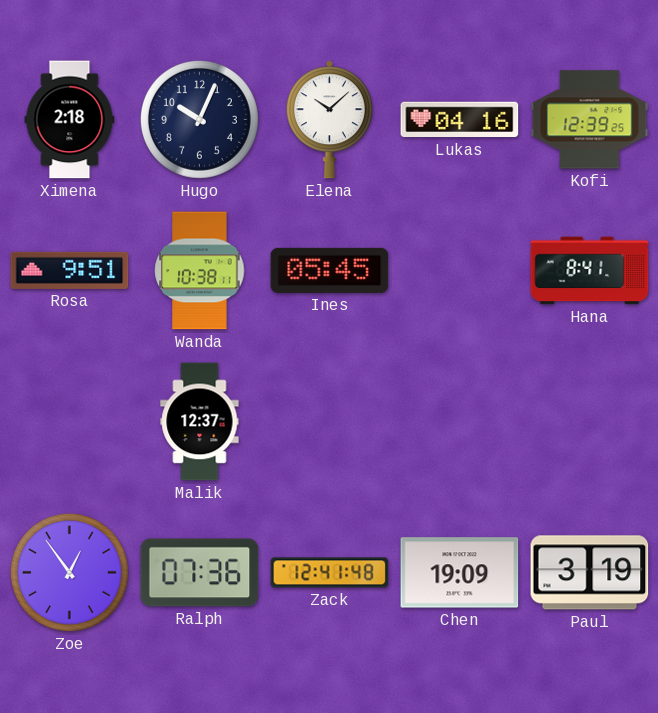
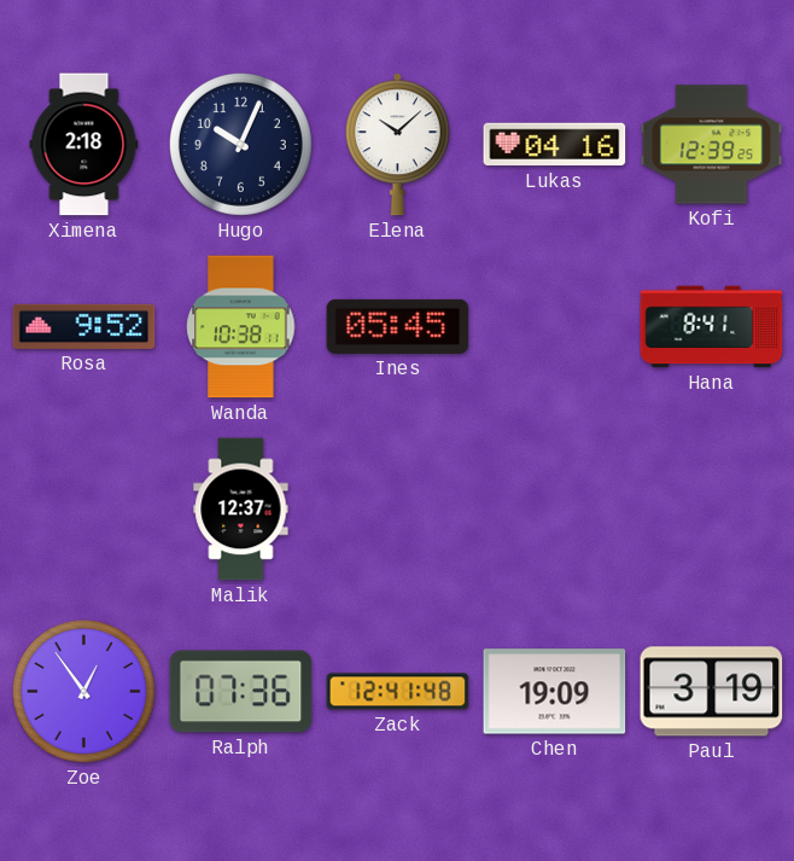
Rosa: 9:51 -> 9:52
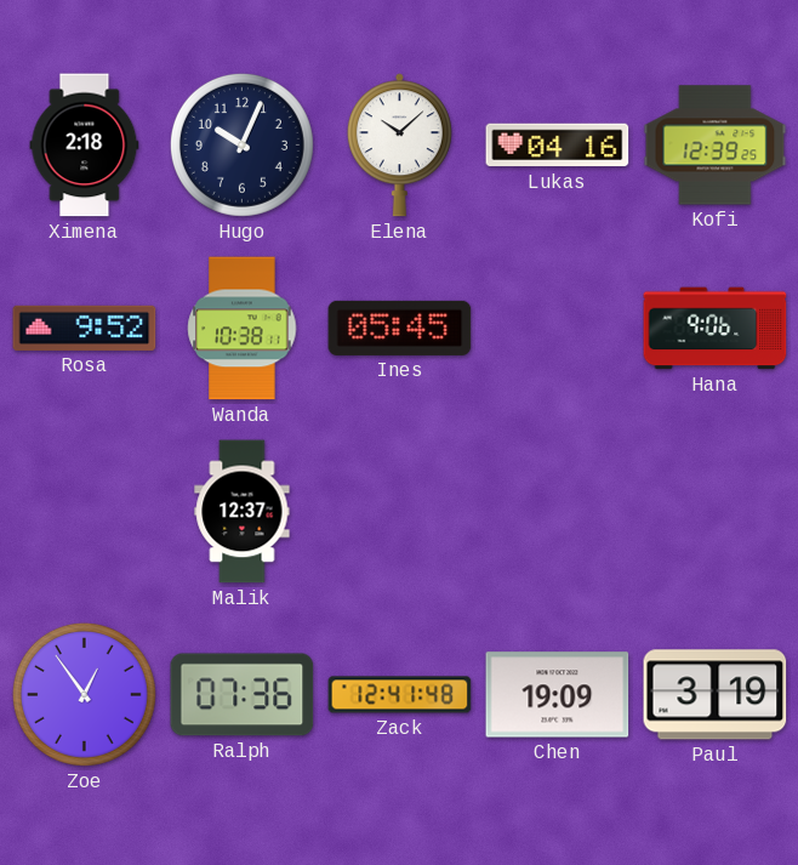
Hana: 8:41 -> 9:06
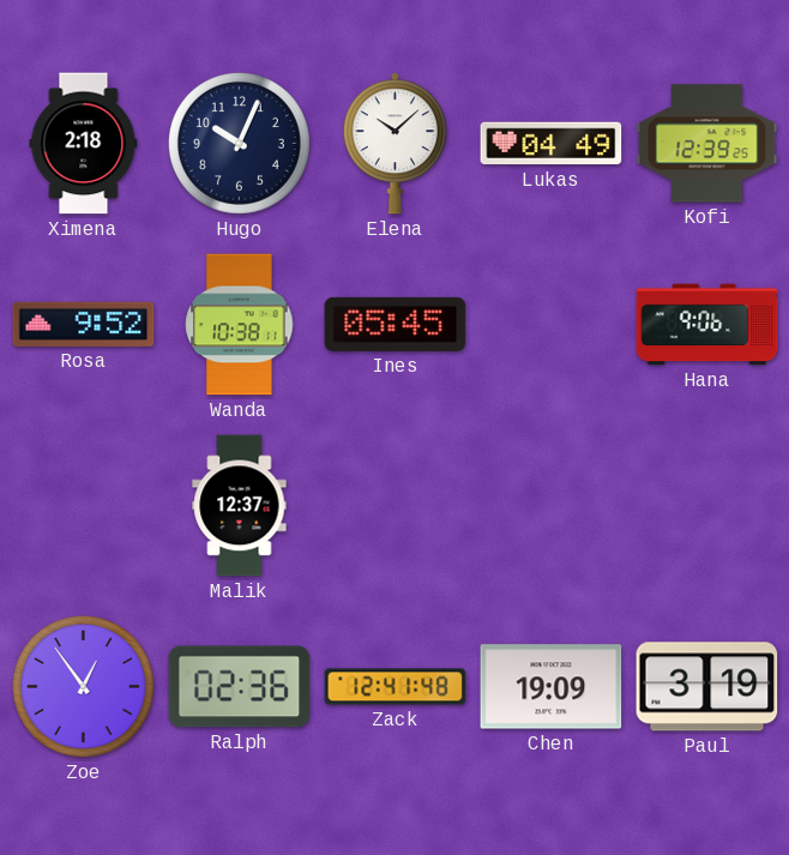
Lukas: 04:16 -> 04:49
Ralph: 07:36 -> 02:36
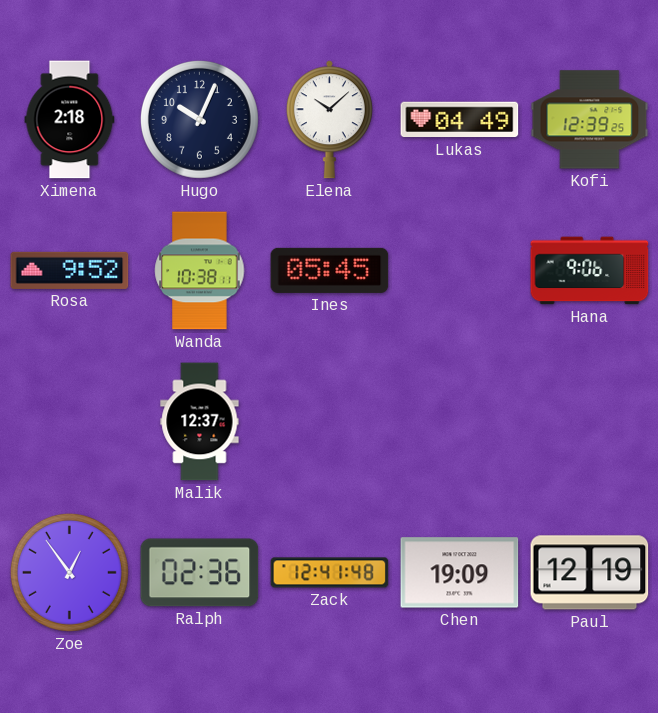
Paul: 3:19 -> 12:19
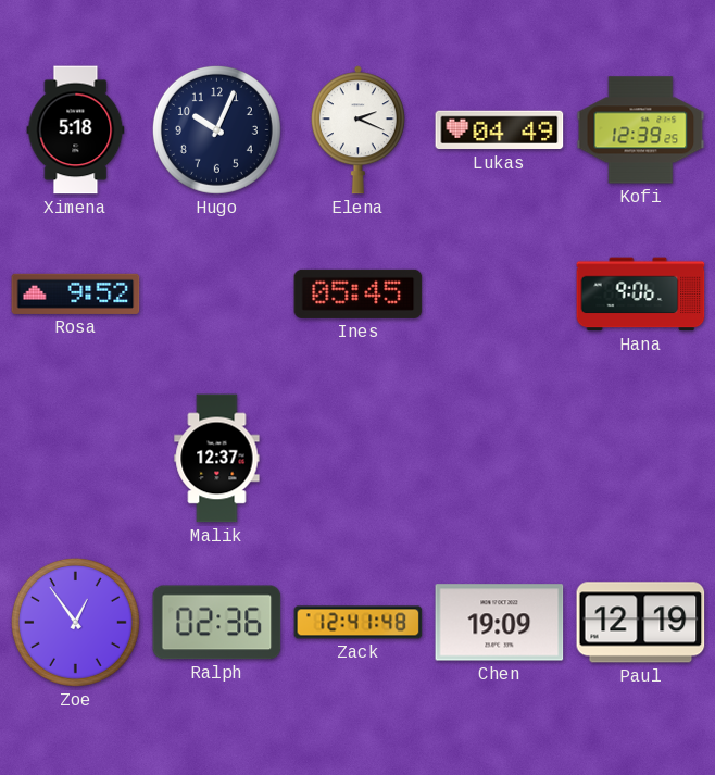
Ximena: 2:18 -> 5:18
Elena: 10:08 -> 2:19
Wanda: 10:38 -> none
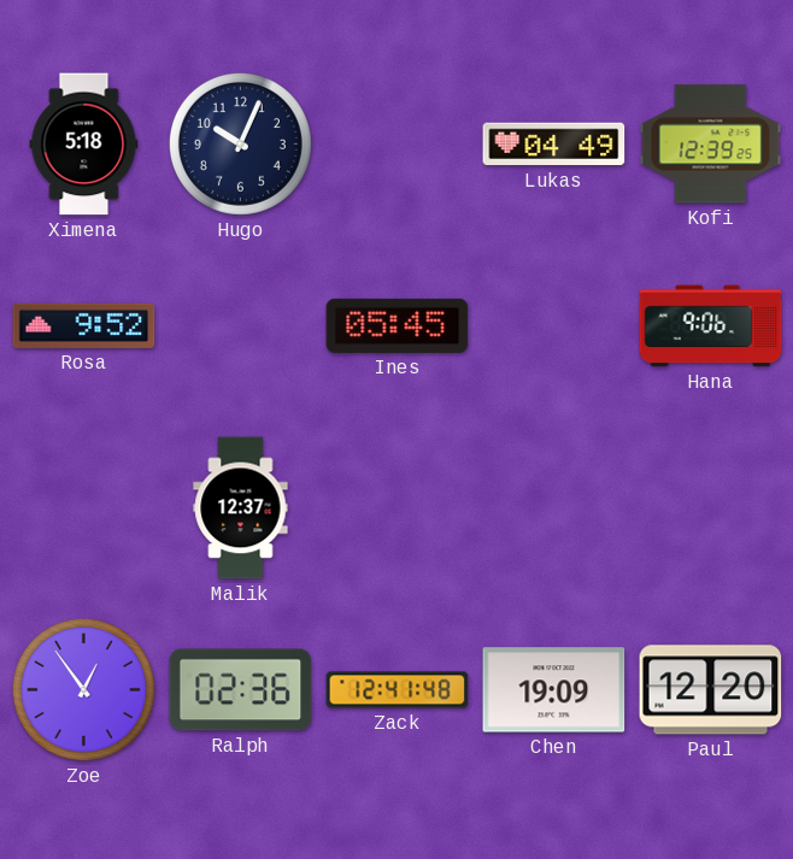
Elena: 2:19 -> none
Paul: 12:19 -> 12:20
